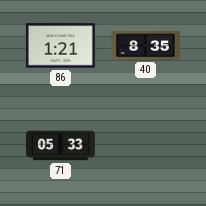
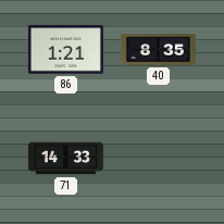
71: 05:33 -> 14:33
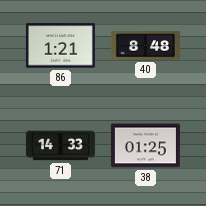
40: 8:35 -> 8:48
38: none -> 01:25
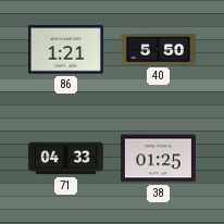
40: 8:48 -> 5:50
71: 14:33 -> 04:33
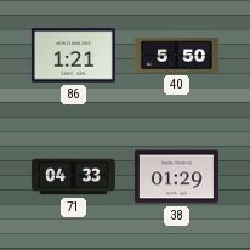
38: 01:25 -> 01:29
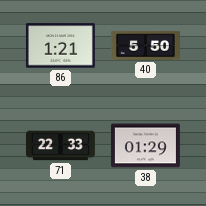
71: 04:33 -> 22:33
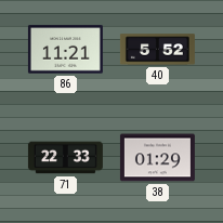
86: 1:21 -> 11:21
40: 5:50 -> 5:52
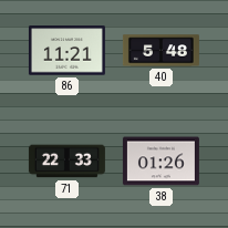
40: 5:52 -> 5:48
38: 01:29 -> 01:26
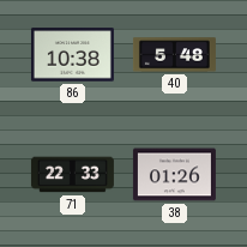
86: 11:21 -> 10:38
